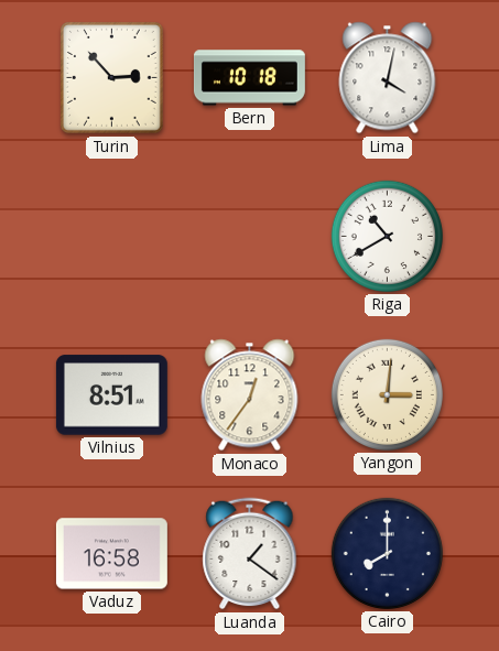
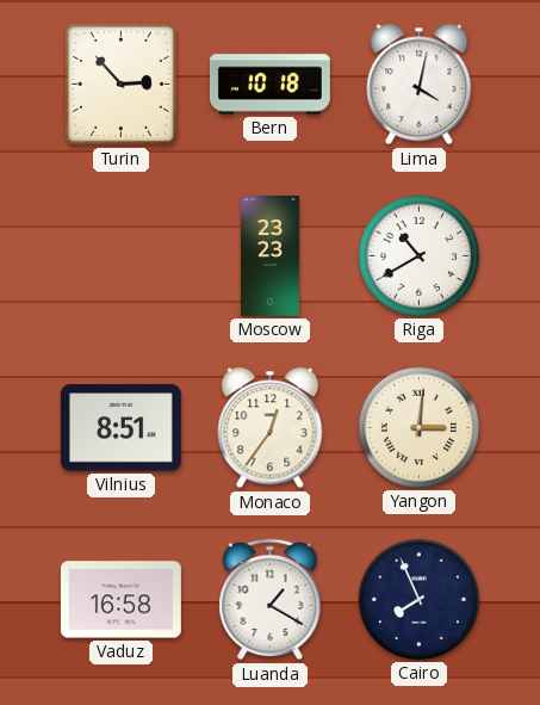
Moscow: none -> 23:23
Luanda: 1:21 -> 1:20
Cairo: 8:00 -> 7:56
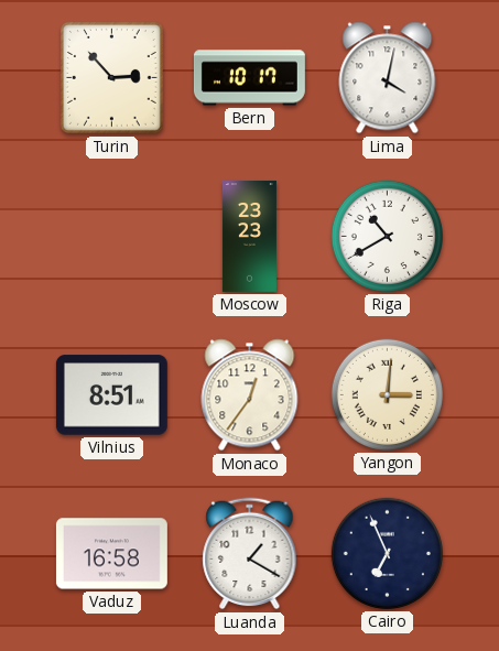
Bern: 10:18 -> 10:17
Cairo: 7:56 -> 6:56
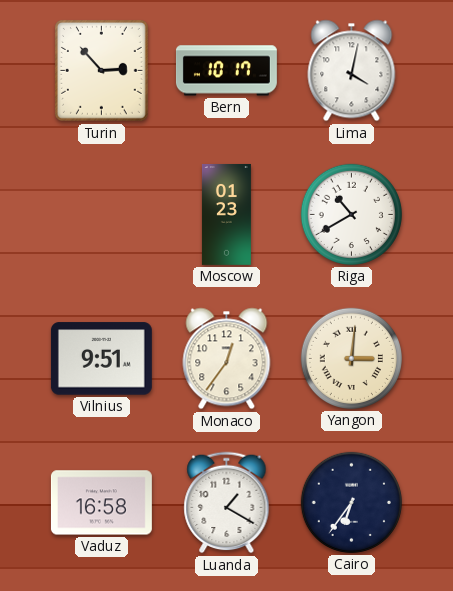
Moscow: 23:23 -> 01:23
Vilnius: 8:51 -> 9:51
Cairo: 6:56 -> 6:36
